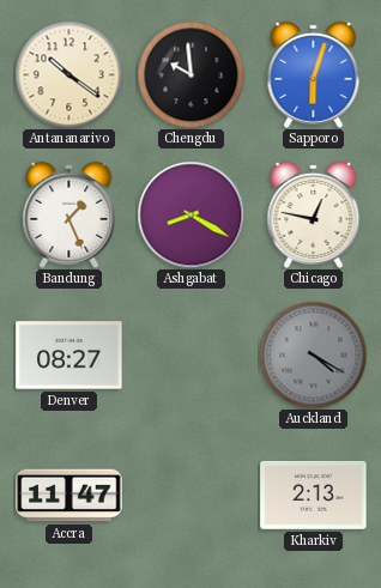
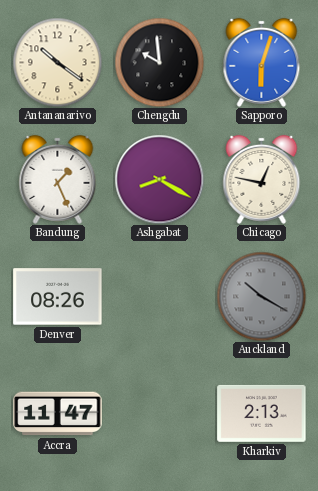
Denver: 08:27 -> 08:26
Auckland: 4:20 -> 10:20
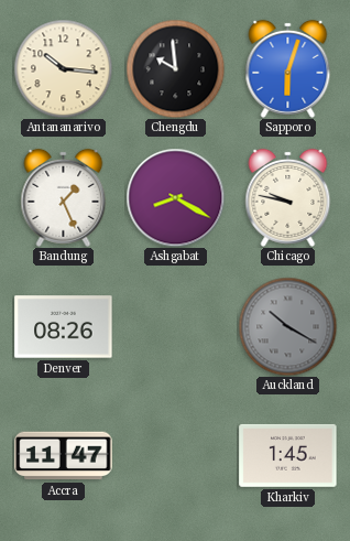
Antananarivo: 10:21 -> 10:16
Chicago: 12:47 -> 9:47
Kharkiv: 2:13 -> 1:45
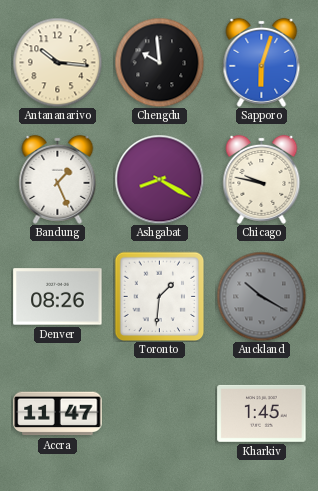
Toronto: none -> 1:31
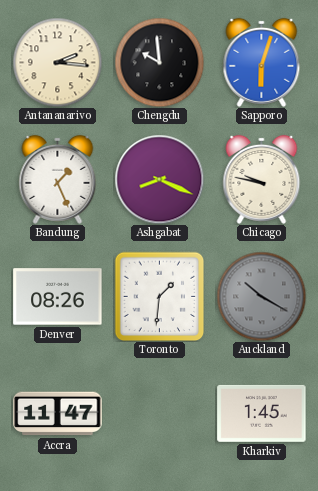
Antananarivo: 10:16 -> 2:16
Ashgabat: 8:20 -> 8:19
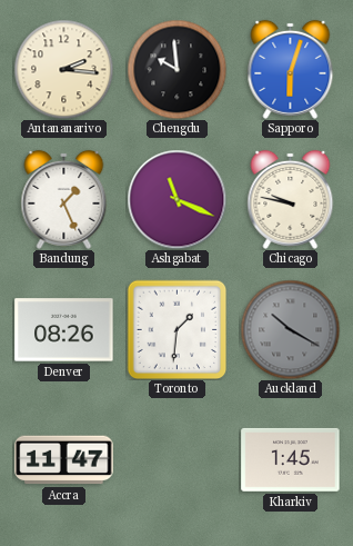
Ashgabat: 8:19 -> 11:19
